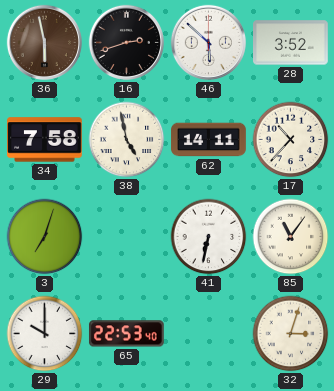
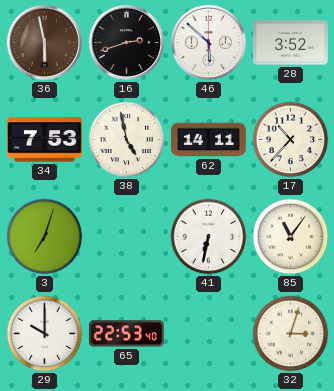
34: 7:58 -> 7:53
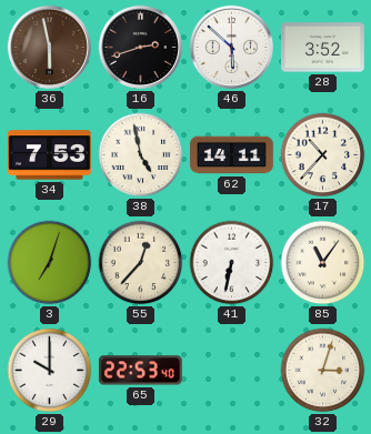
55: none -> 12:37
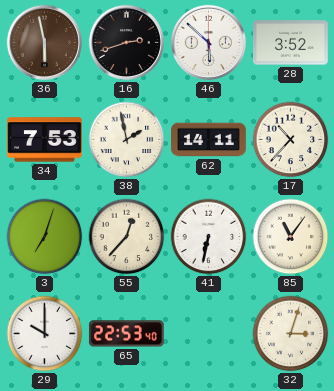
38: 4:58 -> 1:58
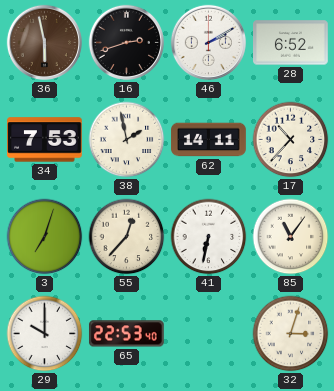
46: 5:52 -> 2:10
28: 3:52 -> 6:52
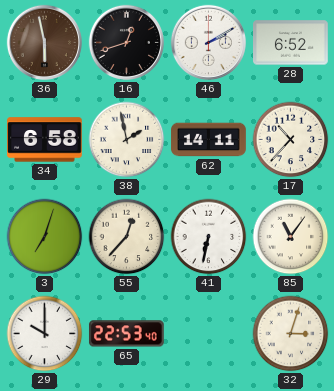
16: 2:42 -> 12:42
34: 7:53 -> 6:58
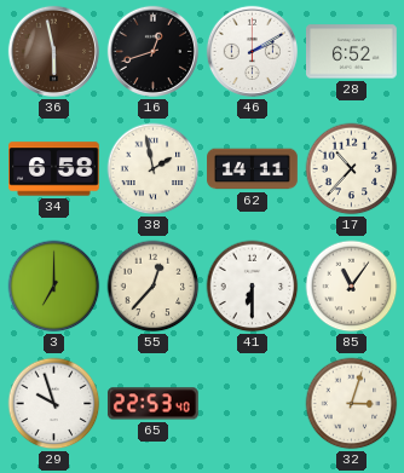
3: 7:03 -> 7:00
41: 6:32 -> 6:30
29: 10:00 -> 9:57
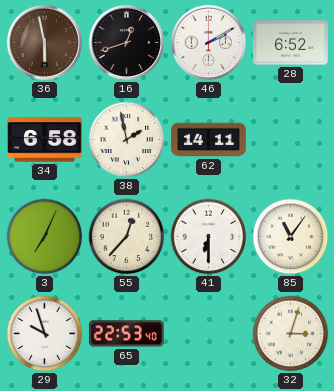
17: 10:37 -> none
3: 7:00 -> 7:04
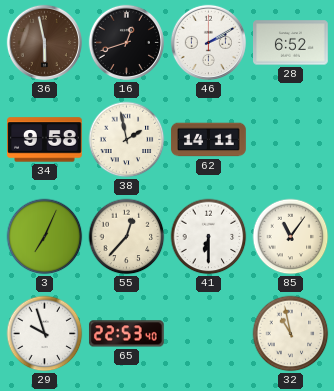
34: 6:58 -> 9:58
32: 3:03 -> 10:58
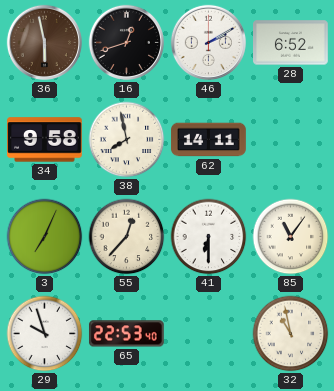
38: 1:58 -> 7:58
